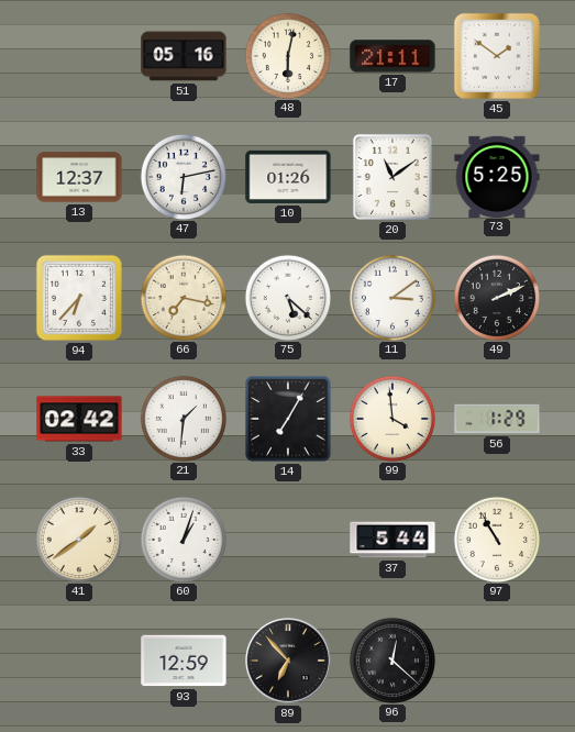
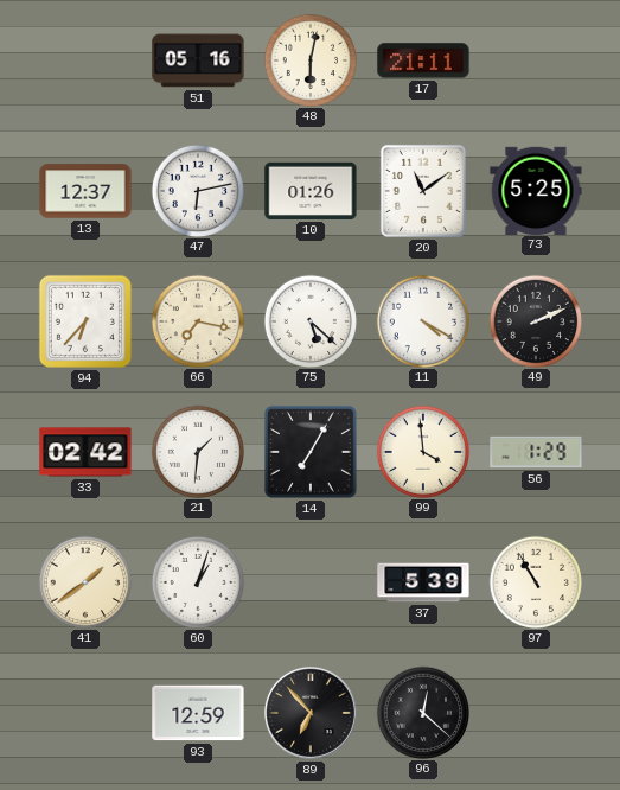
45: 1:51 -> none
11: 3:09 -> 4:20
37: 5:44 -> 5:39
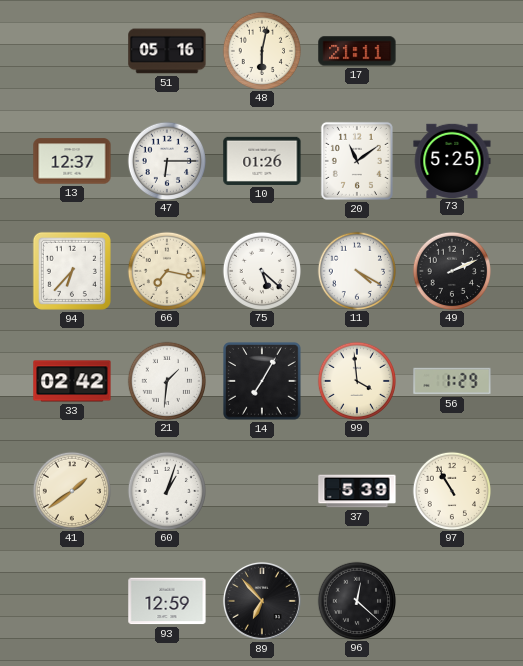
47: 6:13 -> 6:15
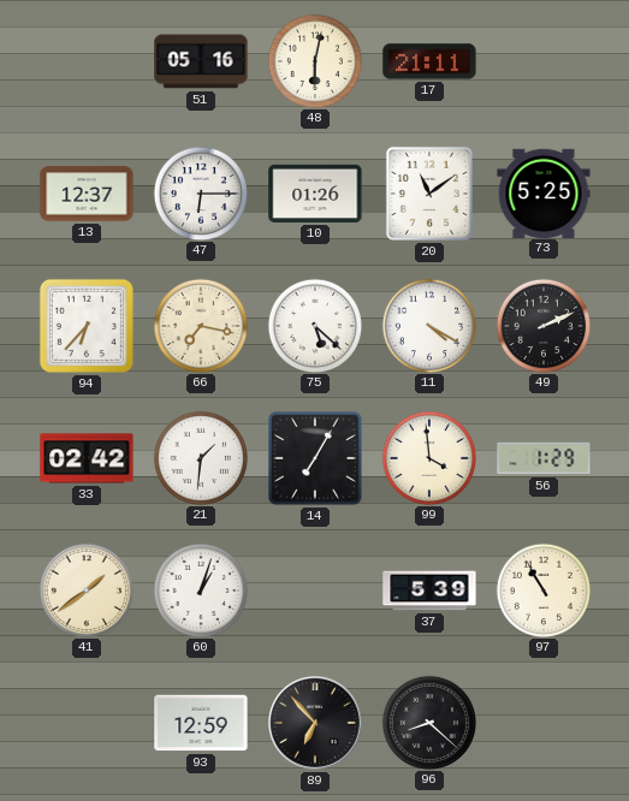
96: 12:22 -> 8:22
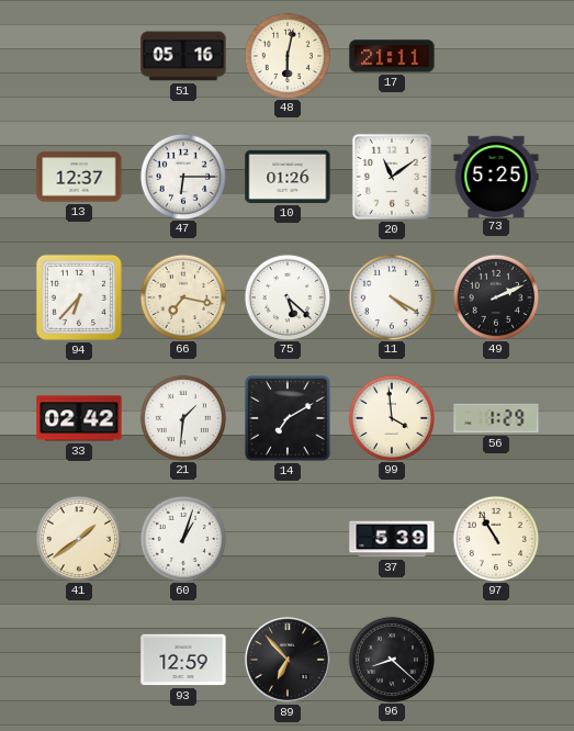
14: 7:05 -> 7:10
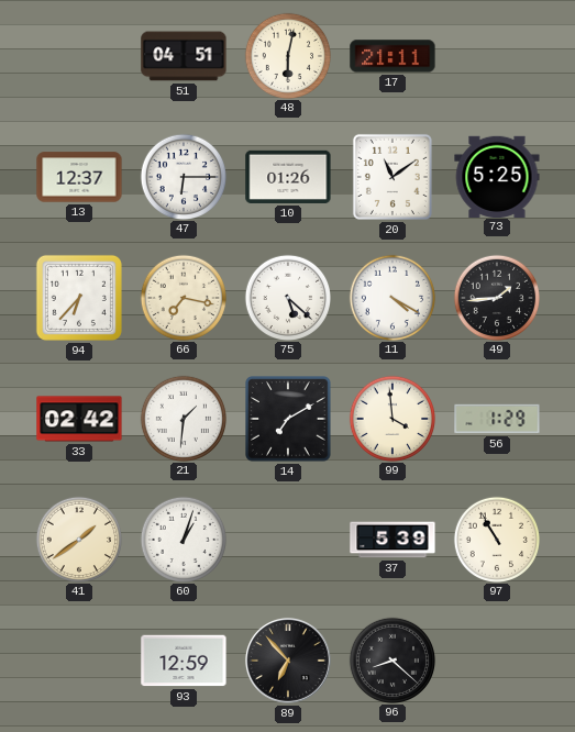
51: 05:16 -> 04:51
49: 2:11 -> 1:44
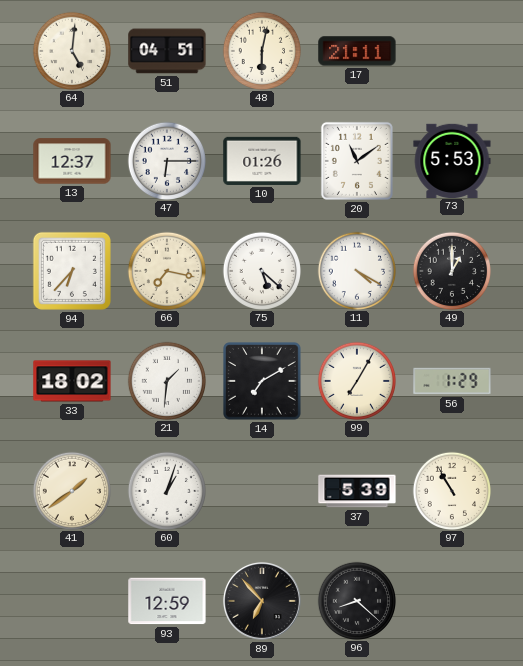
64: none -> 5:01
73: 5:25 -> 5:53
49: 1:44 -> 1:00
33: 02:42 -> 18:02
99: 3:59 -> 7:05
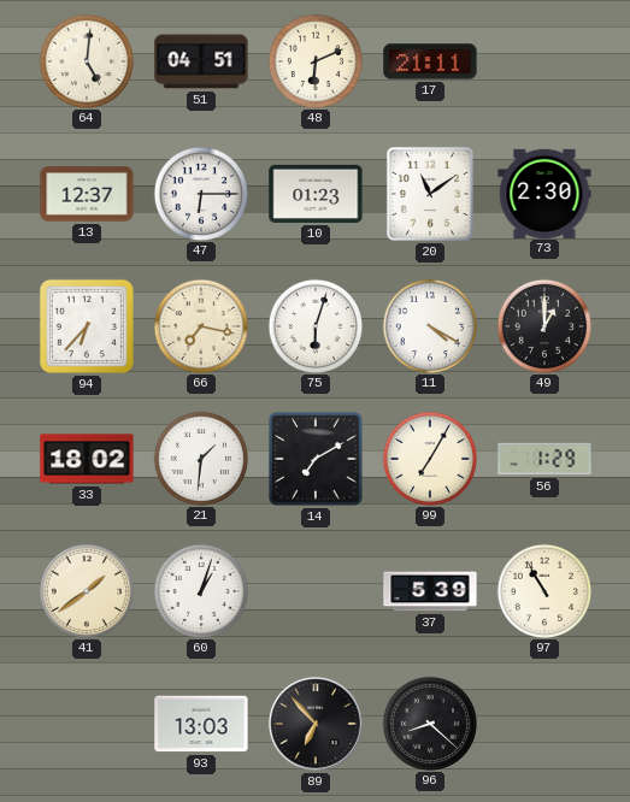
48: 6:02 -> 6:11
10: 01:26 -> 01:23
73: 5:53 -> 2:30
75: 5:22 -> 6:03
93: 12:59 -> 13:03
